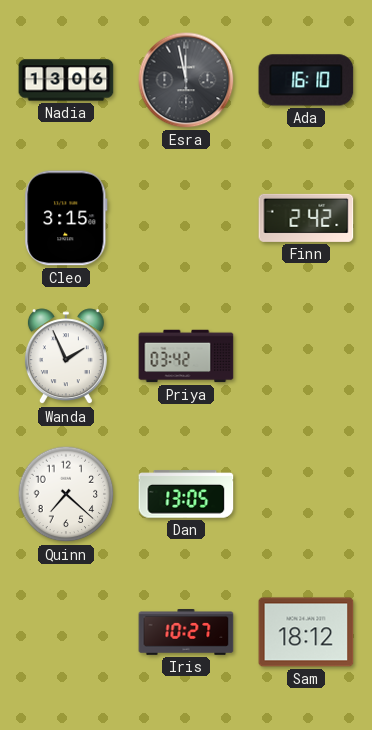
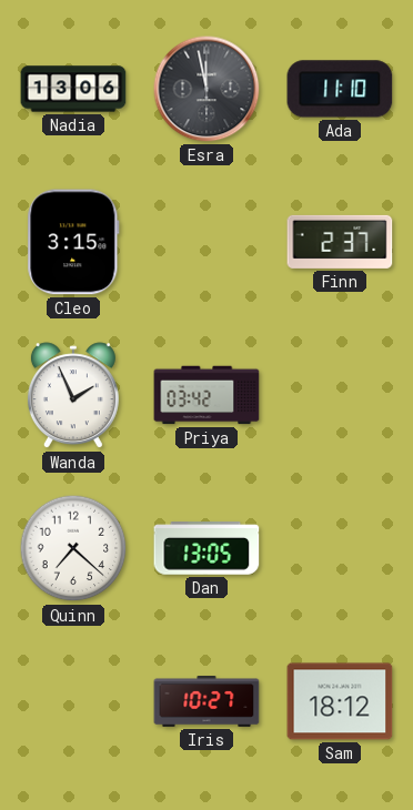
Ada: 16:10 -> 11:10
Finn: 2:42 -> 2:37
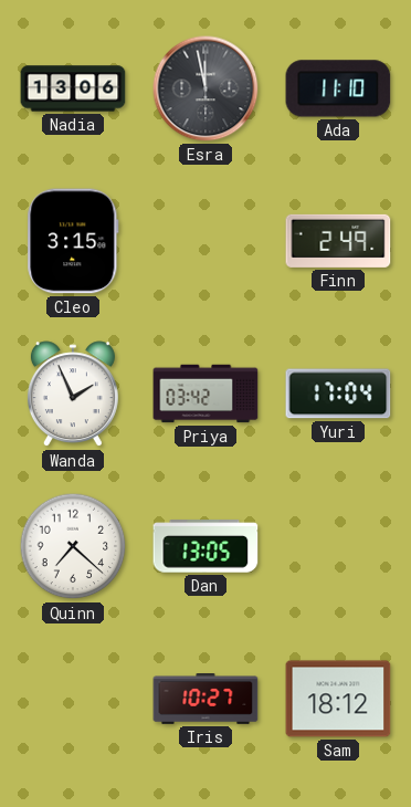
Finn: 2:37 -> 2:49
Yuri: none -> 17:04
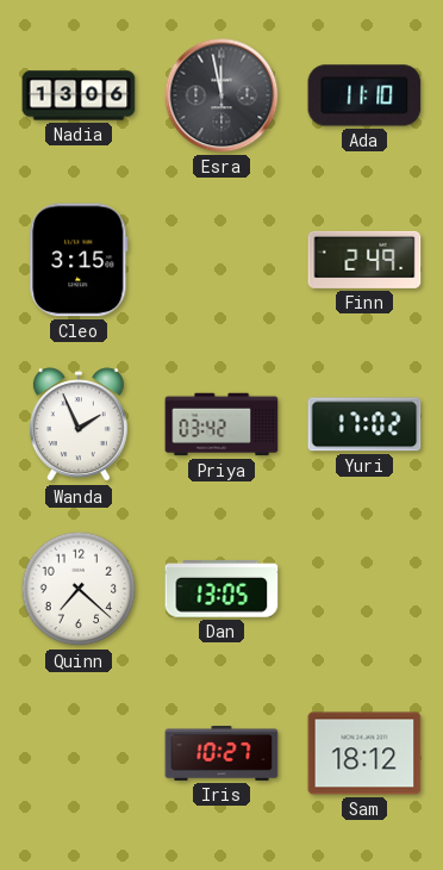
Yuri: 17:04 -> 17:02
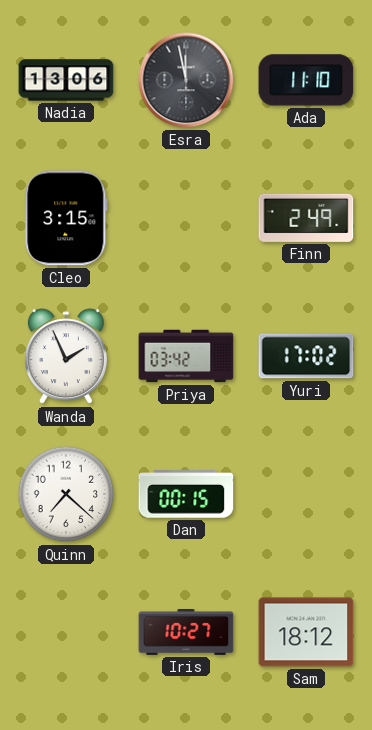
Dan: 13:05 -> 00:15
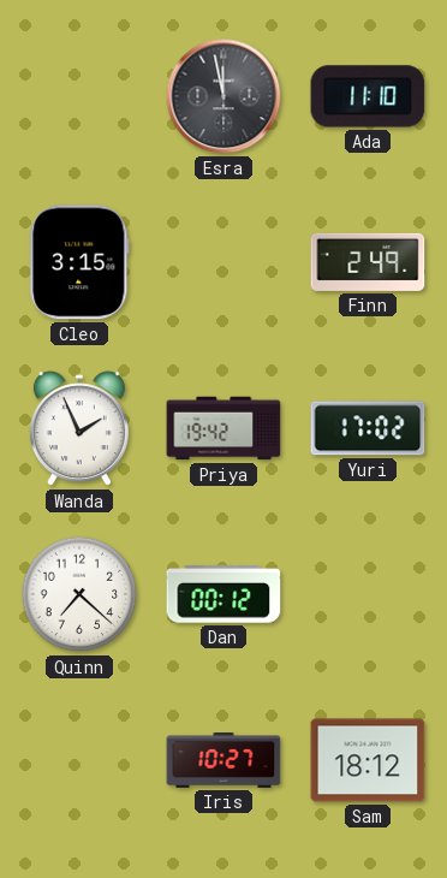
Nadia: 13:06 -> none
Priya: 03:42 -> 19:42
Dan: 00:15 -> 00:12
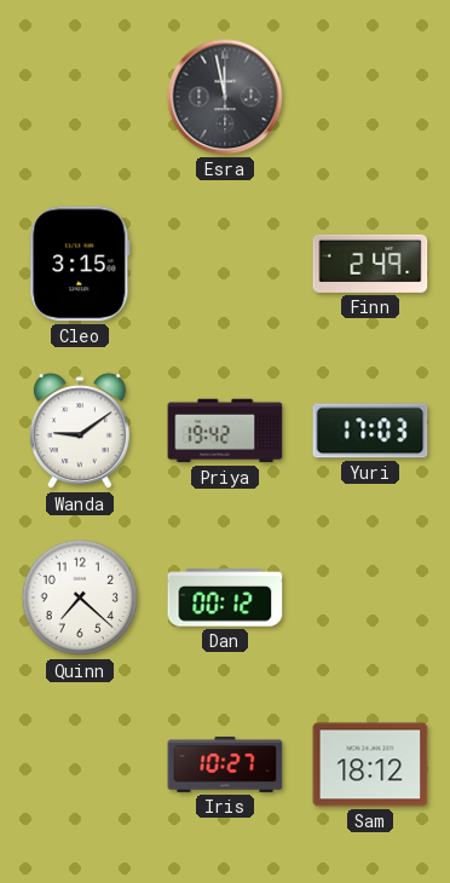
Ada: 11:10 -> none
Wanda: 1:56 -> 9:09
Yuri: 17:02 -> 17:03
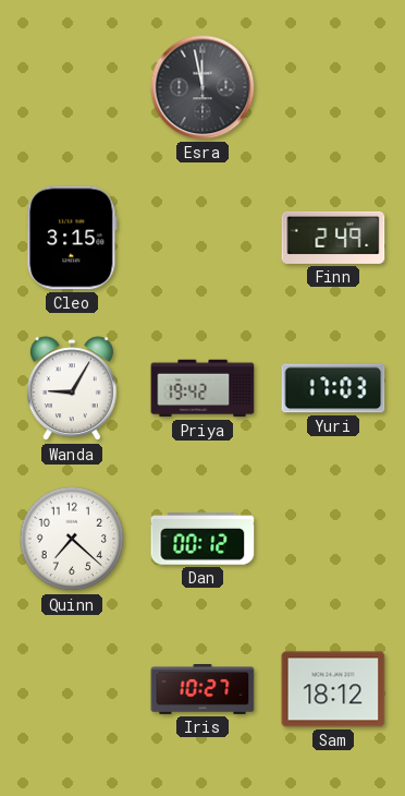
Wanda: 9:09 -> 9:05
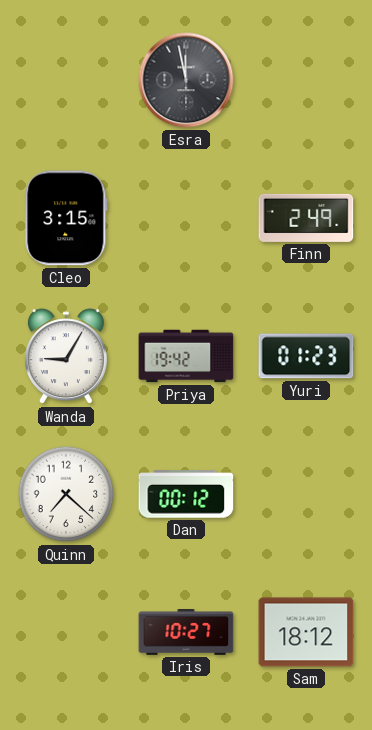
Yuri: 17:03 -> 01:23
